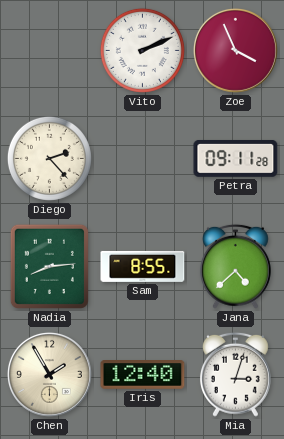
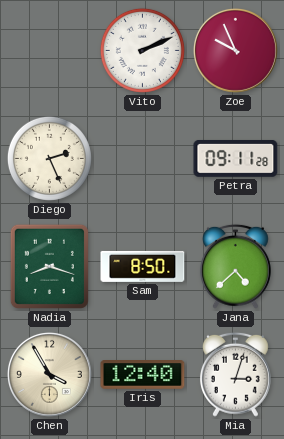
Zoe: 3:56 -> 9:56
Diego: 2:23 -> 2:26
Nadia: 8:14 -> 8:18
Sam: 8:55 -> 8:50
Chen: 1:55 -> 3:55
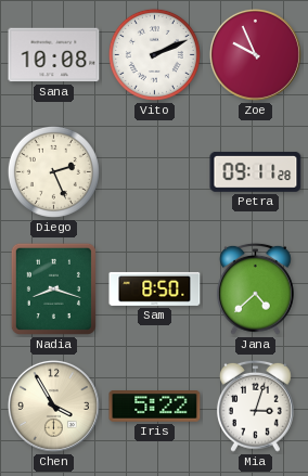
Sana: none -> 10:08
Iris: 12:40 -> 5:22
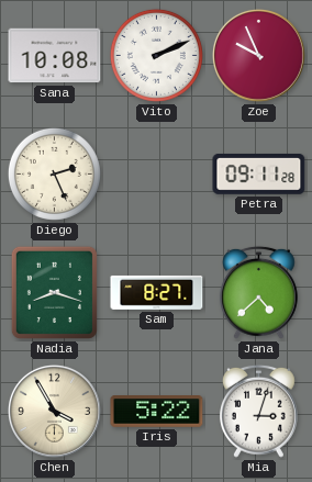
Sam: 8:50 -> 8:27
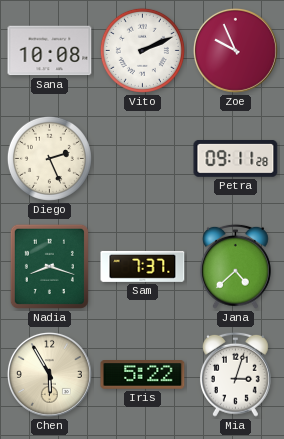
Sam: 8:27 -> 7:37
Chen: 3:55 -> 5:55
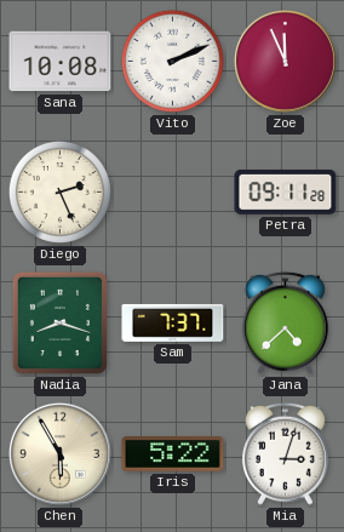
Zoe: 9:56 -> 11:56
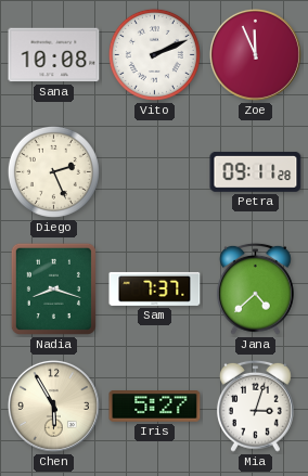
Iris: 5:22 -> 5:27
